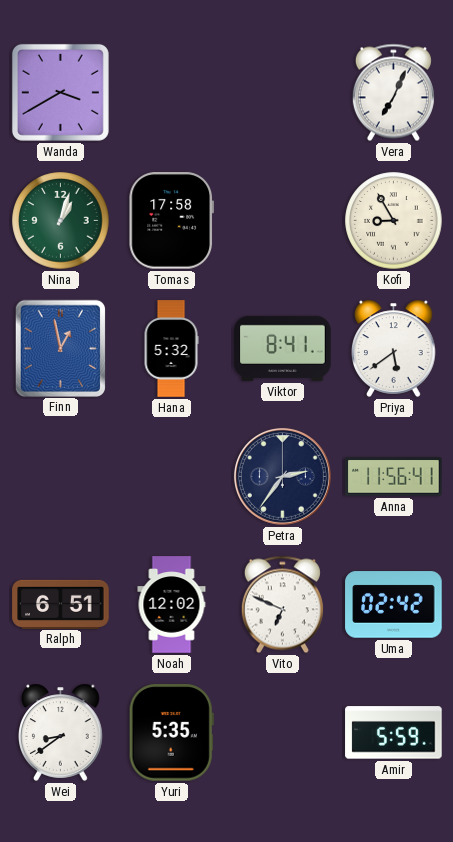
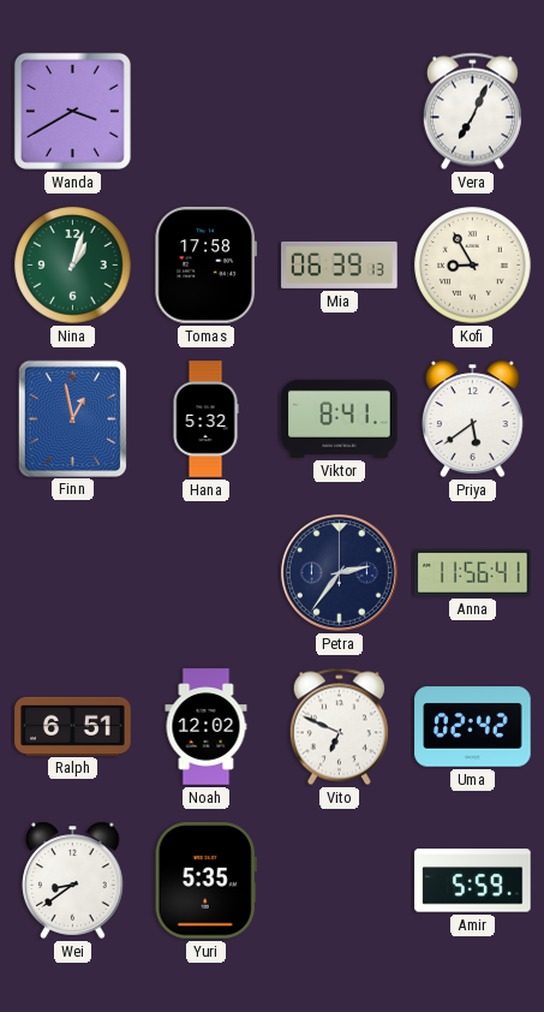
Mia: none -> 06:39
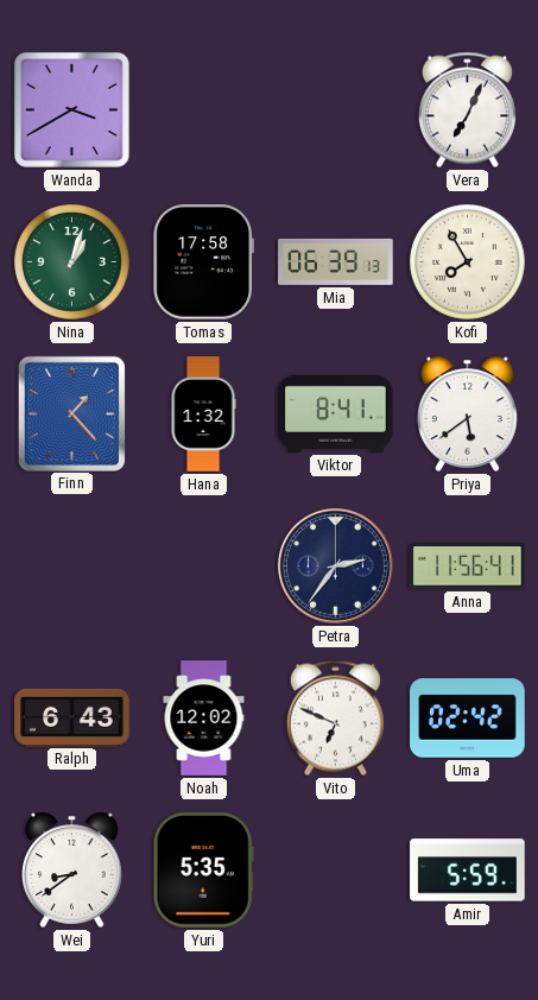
Kofi: 8:55 -> 7:55
Finn: 12:58 -> 1:23
Hana: 5:32 -> 1:32
Ralph: 6:51 -> 6:43
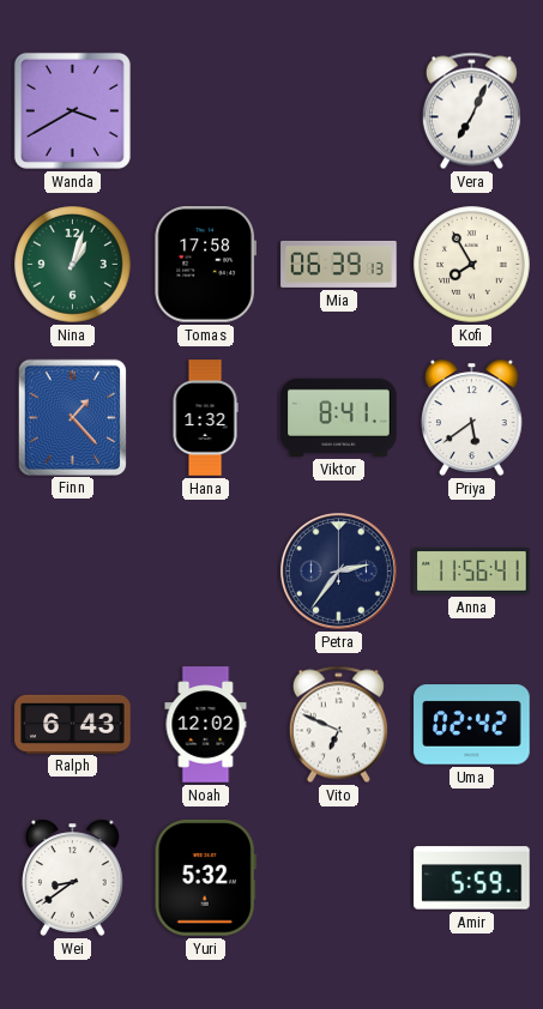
Yuri: 5:35 -> 5:32
